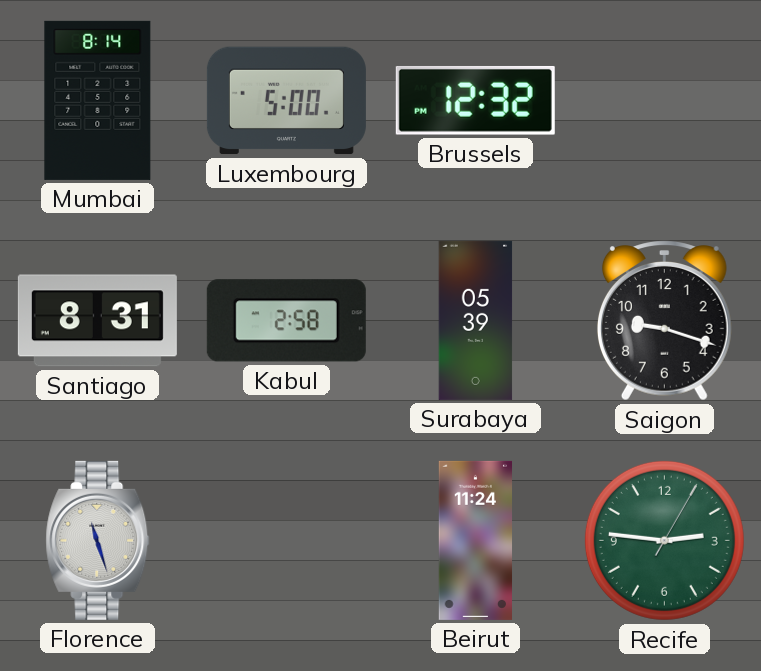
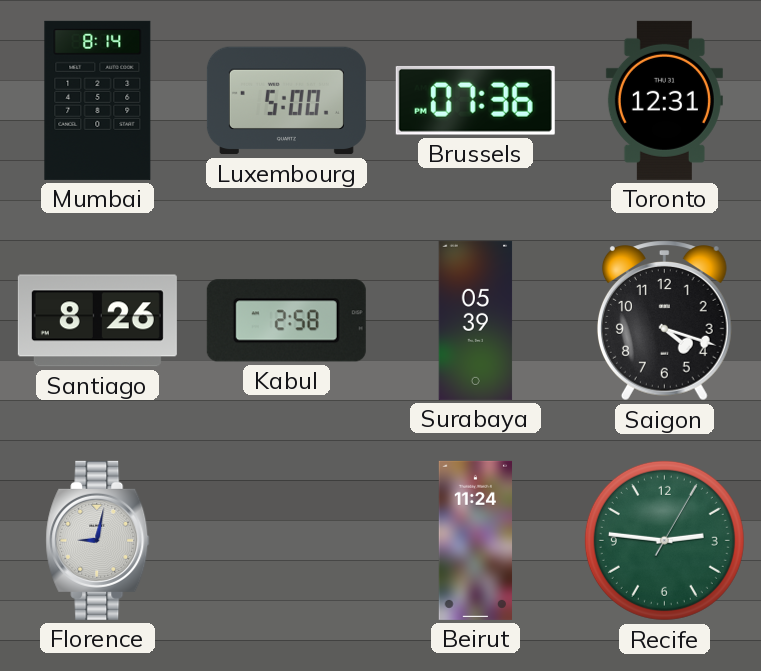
Brussels: 12:32 -> 07:36
Toronto: none -> 12:31
Santiago: 8:31 -> 8:26
Saigon: 9:18 -> 4:18
Florence: 11:27 -> 9:02
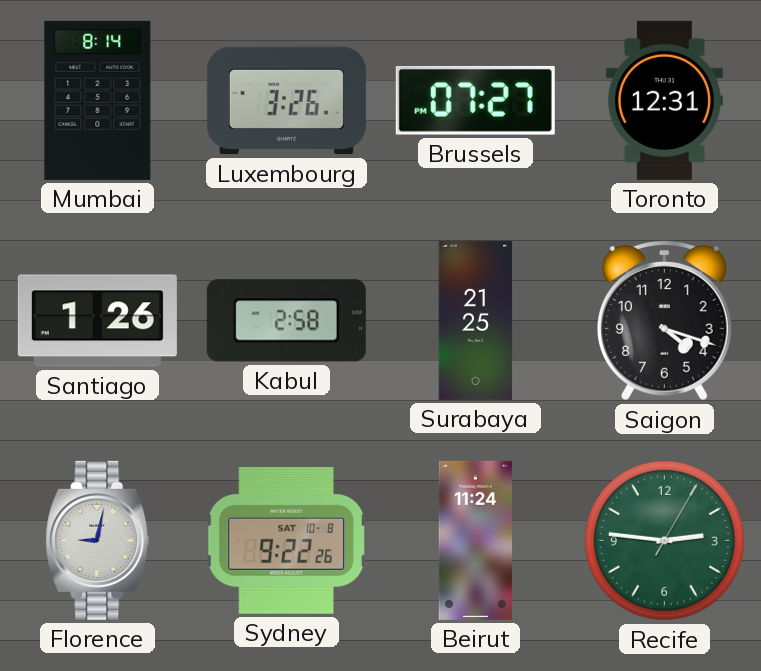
Luxembourg: 5:00 -> 3:26
Brussels: 07:36 -> 07:27
Santiago: 8:26 -> 1:26
Surabaya: 05:39 -> 21:25
Sydney: none -> 9:22
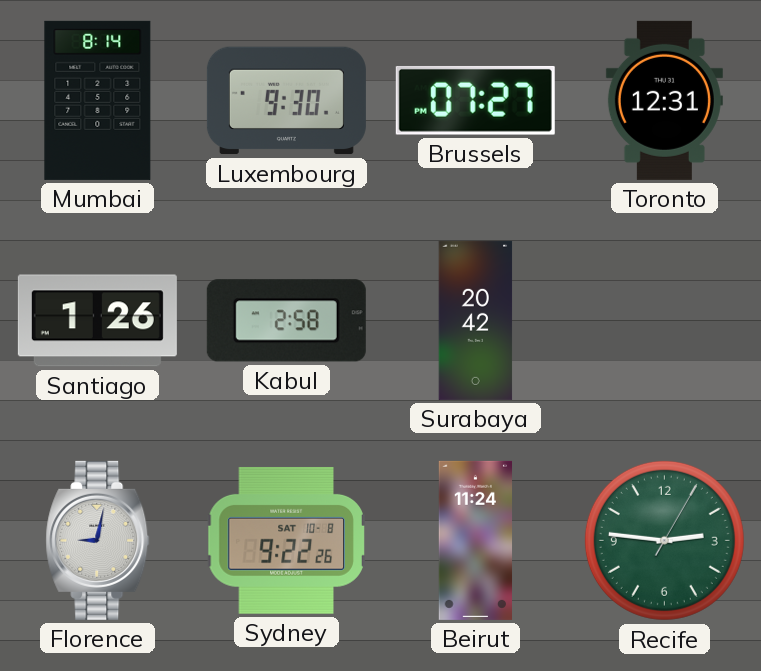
Luxembourg: 3:26 -> 9:30
Surabaya: 21:25 -> 20:42
Saigon: 4:18 -> none
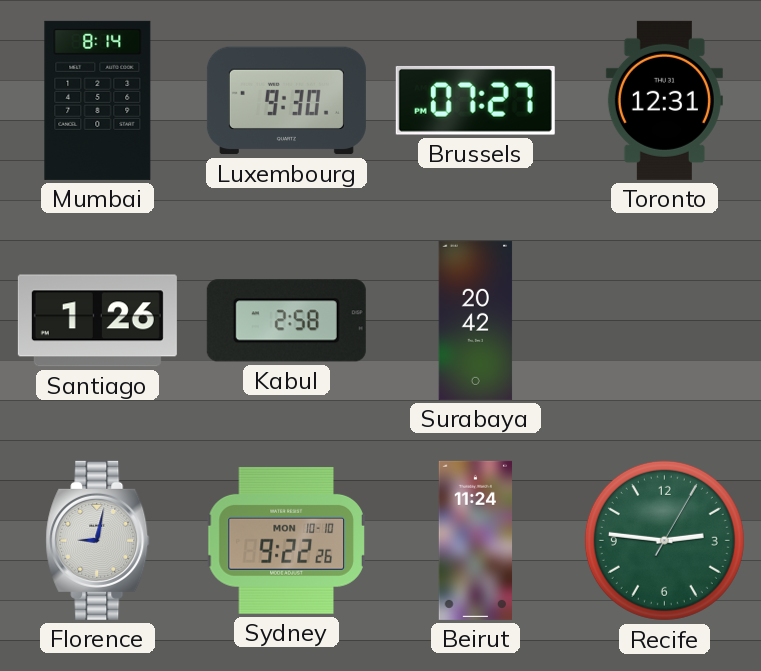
Sydney date: SAT 10-8 -> MON 10-10
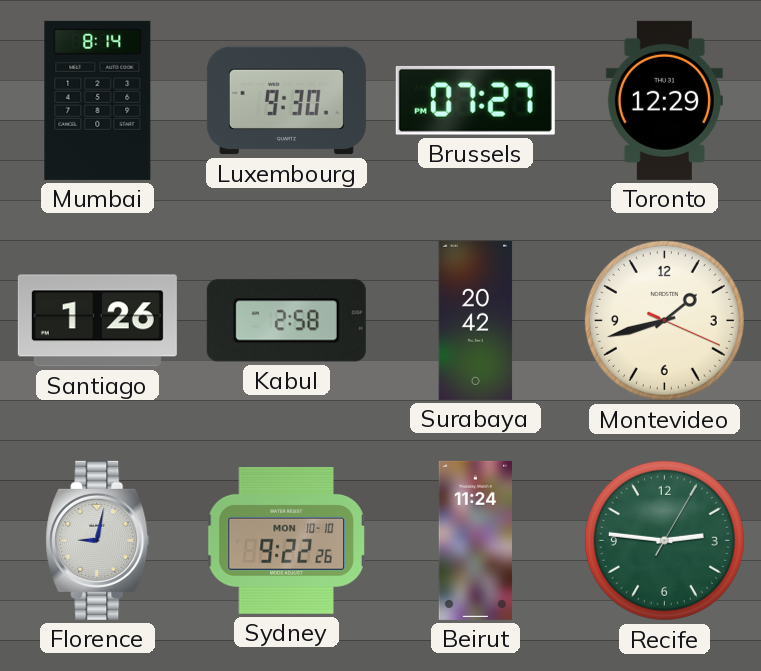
Toronto: 12:31 -> 12:29
Montevideo: none -> 1:42
